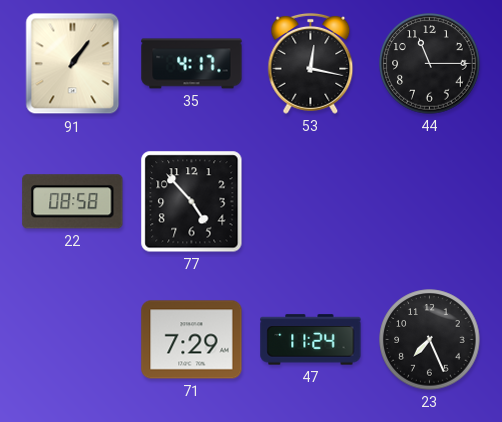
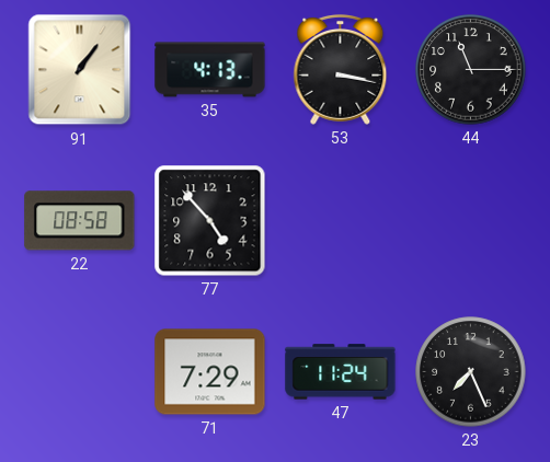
35: 4:17 -> 4:13
53: 12:17 -> 3:17
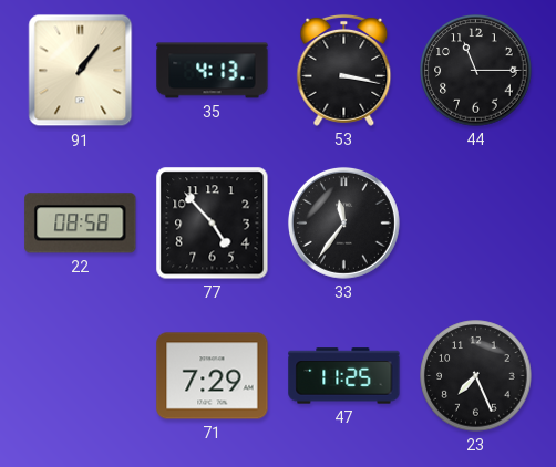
33: none -> 11:36
47: 11:24 -> 11:25
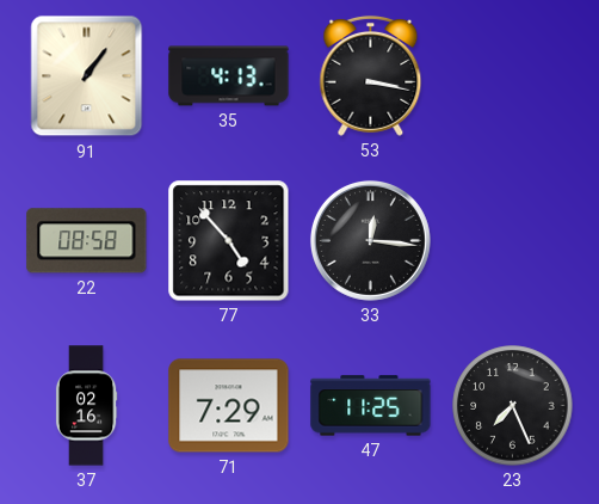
44: 11:15 -> none
33: 11:36 -> 12:16
37: none -> 02:16
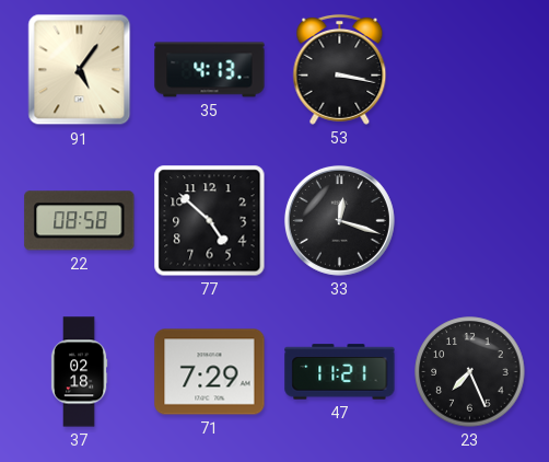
91: 1:06 -> 5:06
77: 4:53 -> 4:52
33: 12:16 -> 12:18
37: 02:16 -> 02:18
47: 11:25 -> 11:21
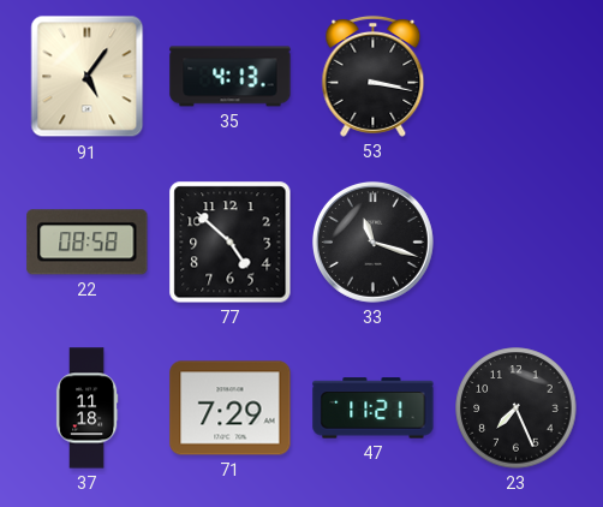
33: 12:18 -> 11:18
37: 02:18 -> 11:18
